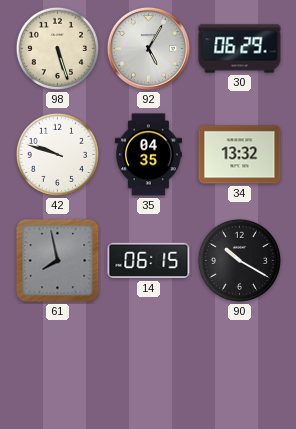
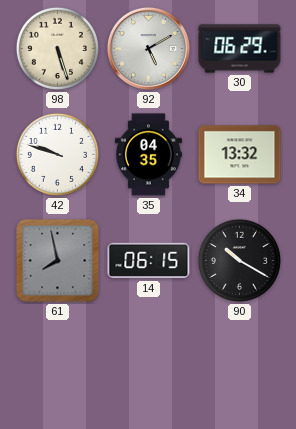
92: 5:05 -> 5:10
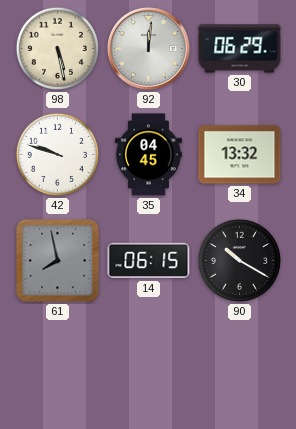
98: 5:27 -> 5:28
92: 5:10 -> 12:01
35: 04:35 -> 04:45
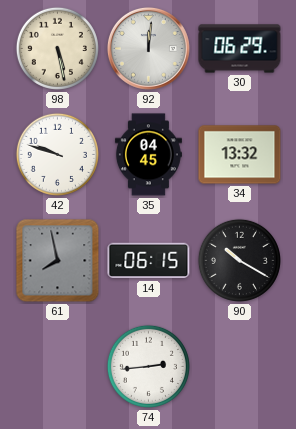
74: none -> 2:44
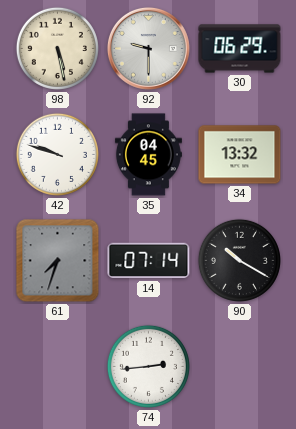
92: 12:01 -> 9:30
61: 7:58 -> 7:33
14: 06:15 -> 07:14
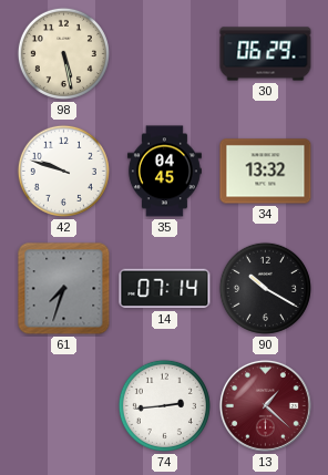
92: 9:30 -> none
13: none -> 1:22
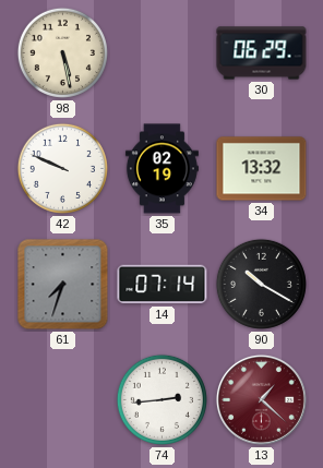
42: 9:48 -> 9:49
35: 04:45 -> 02:19
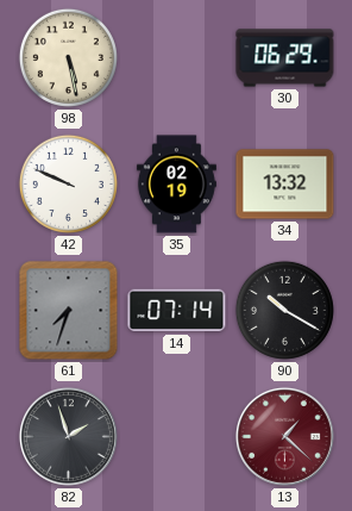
82: none -> 1:57
74: 2:44 -> none
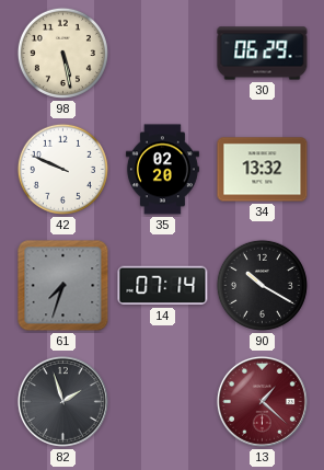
35: 02:19 -> 02:20
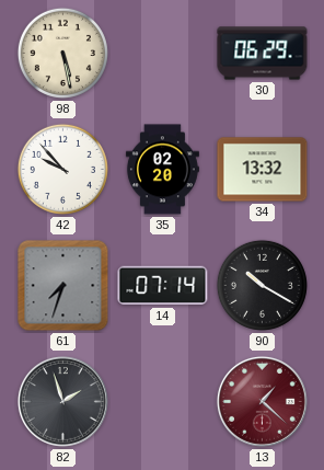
42: 9:49 -> 9:53
